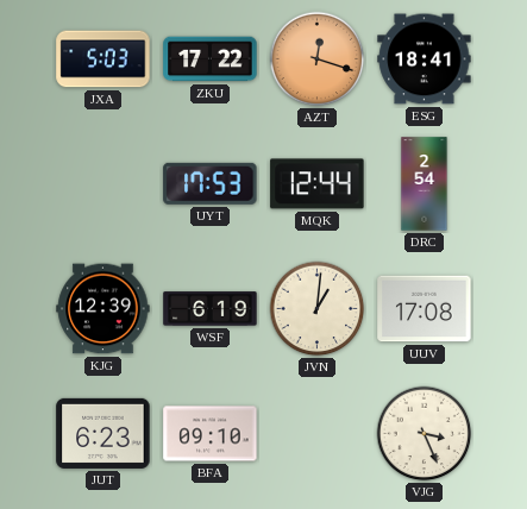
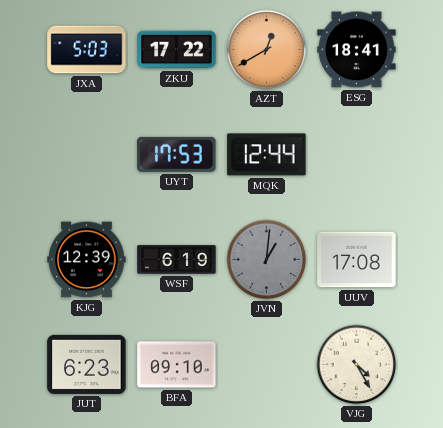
AZT: 12:18 -> 12:40
DRC: 2:54 -> none
JVN dial: cream -> grey
VJG: 3:26 -> 4:25
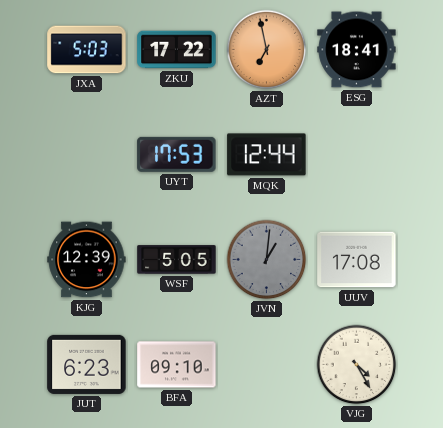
AZT: 12:40 -> 6:58
WSF: 6:19 -> 5:05
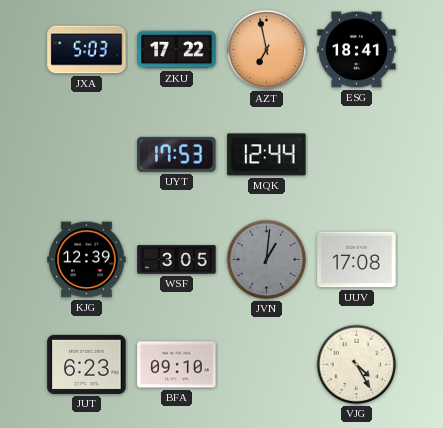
WSF: 5:05 -> 3:05
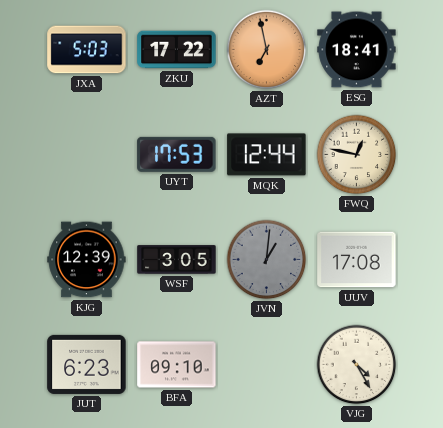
FWQ: none -> 12:47
